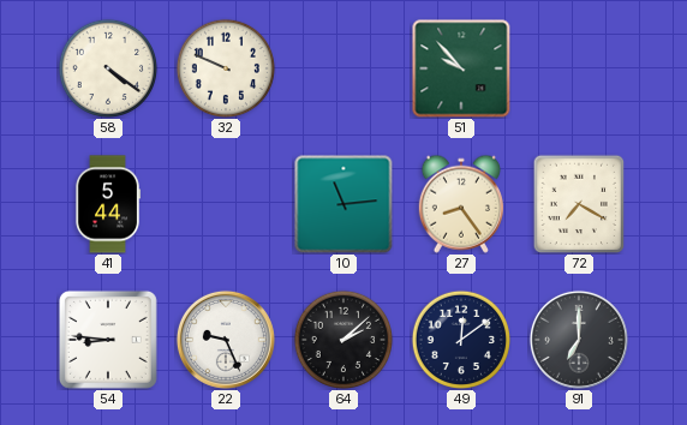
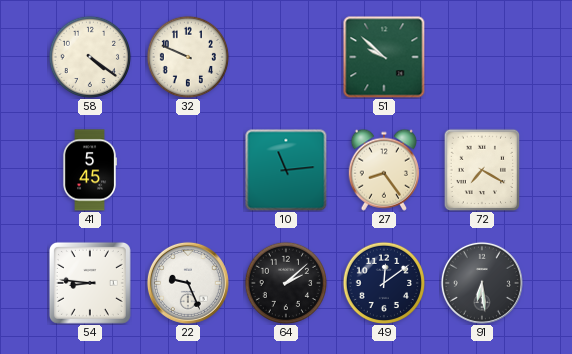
51: 9:53 -> 9:52
41: 5:44 -> 5:45
91: 7:00 -> 6:29
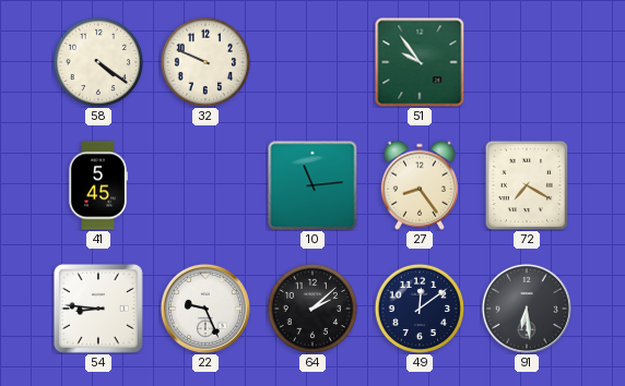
51: 9:52 -> 9:54
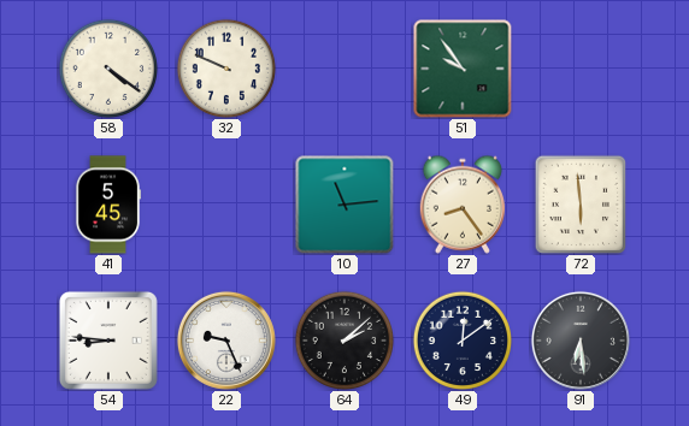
72: 7:20 -> 5:59
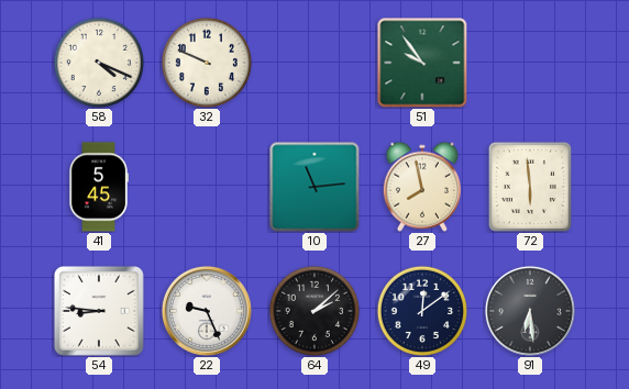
58: 4:21 -> 4:19
27: 8:24 -> 7:58
